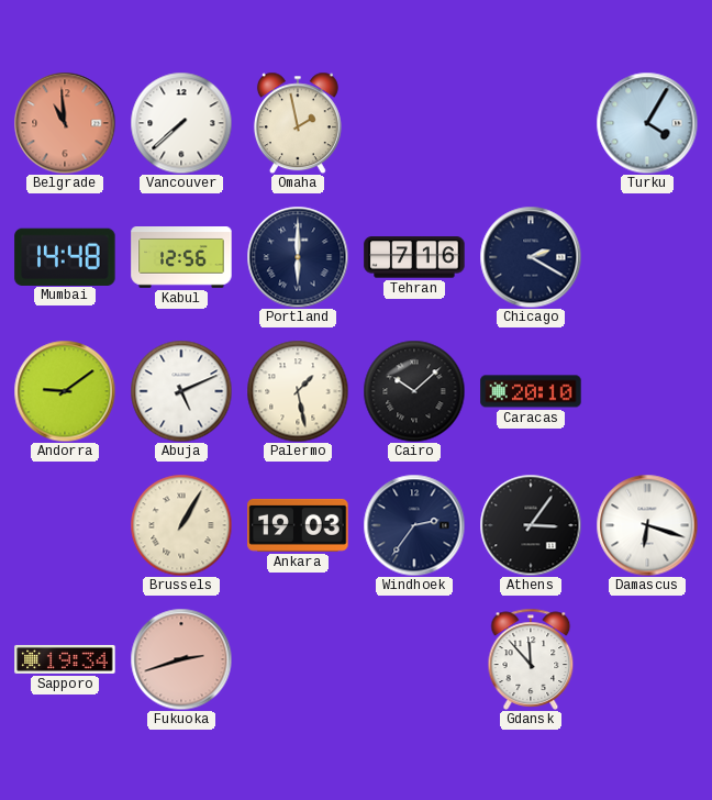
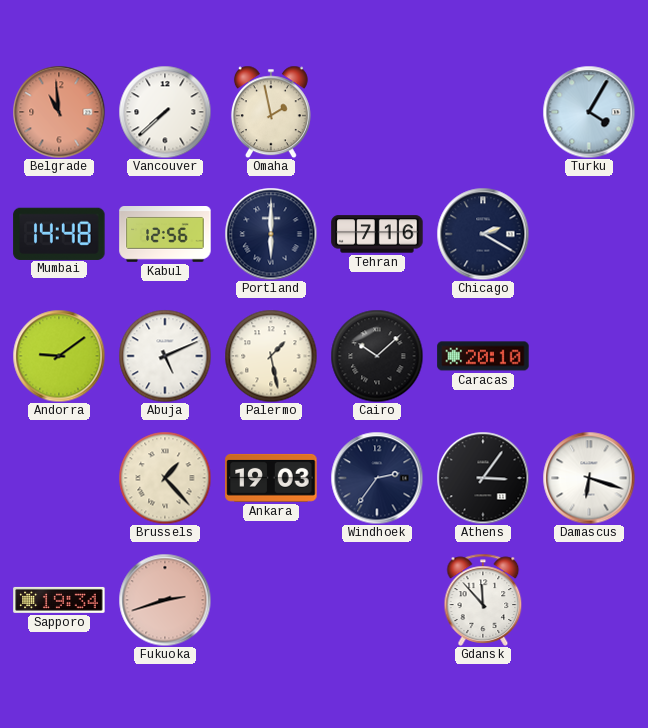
Brussels: 1:05 -> 1:23
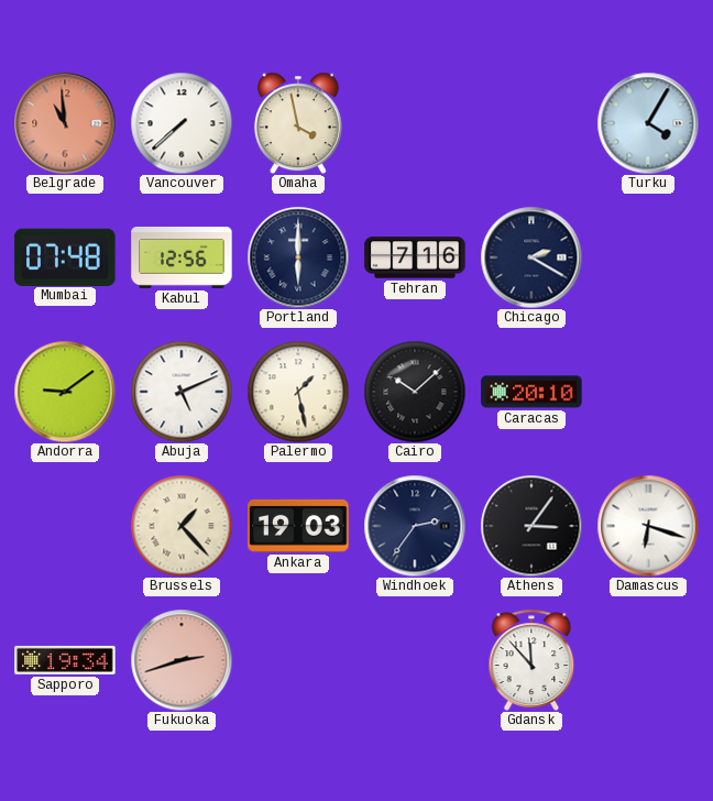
Omaha: 1:58 -> 3:58
Mumbai: 14:48 -> 07:48
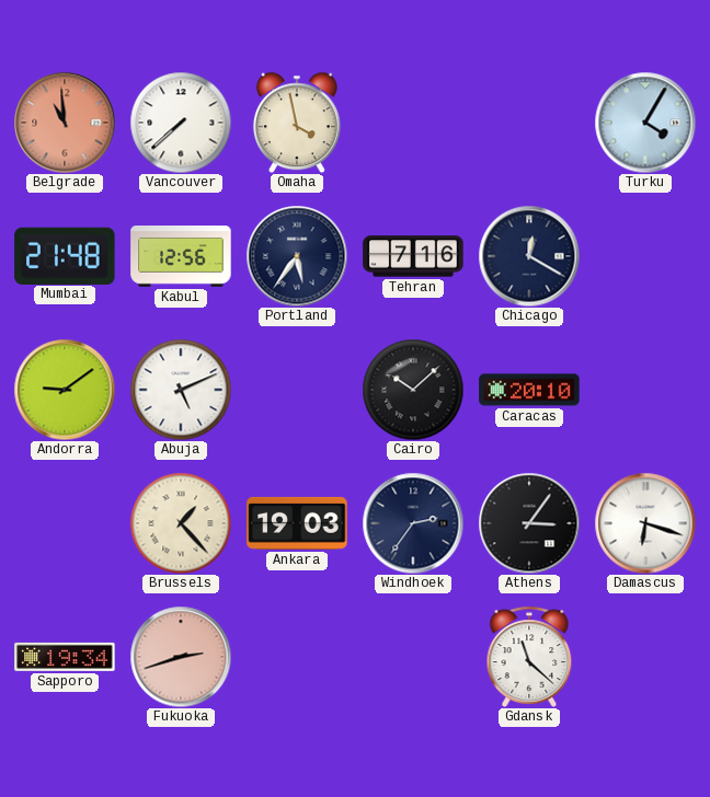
Mumbai: 07:48 -> 21:48
Portland: 6:00 -> 5:36
Chicago: 2:20 -> 12:20
Palermo: 1:28 -> none
Gdansk: 11:53 -> 11:22
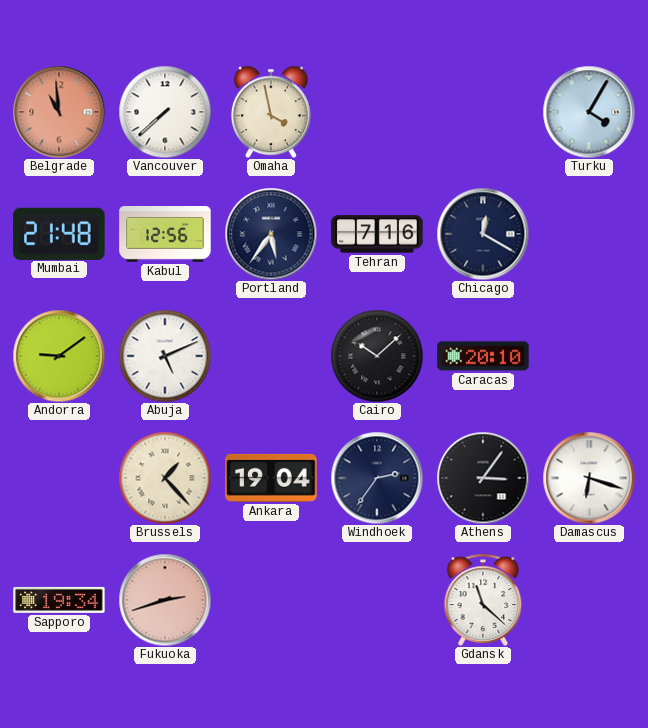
Ankara: 19:03 -> 19:04
